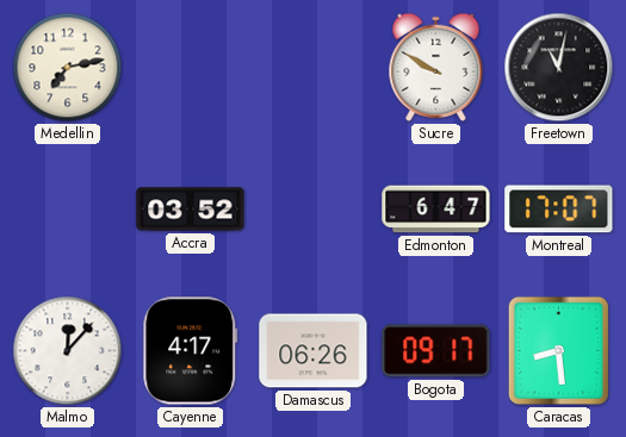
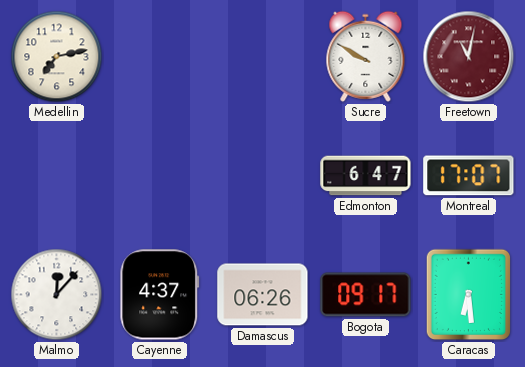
Freetown dial: black -> burgundy
Accra: 03:52 -> none
Cayenne: 4:17 -> 4:37
Caracas: 8:29 -> 6:29
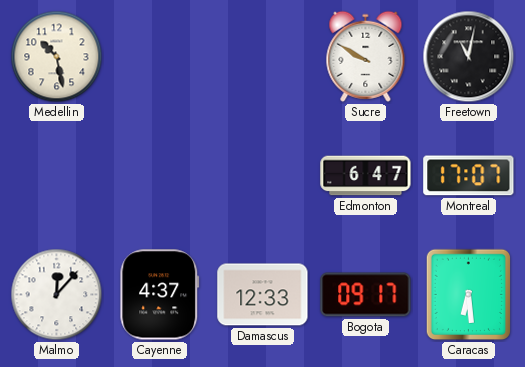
Medellin: 7:13 -> 10:28
Freetown dial: burgundy -> black
Damascus: 06:26 -> 12:33
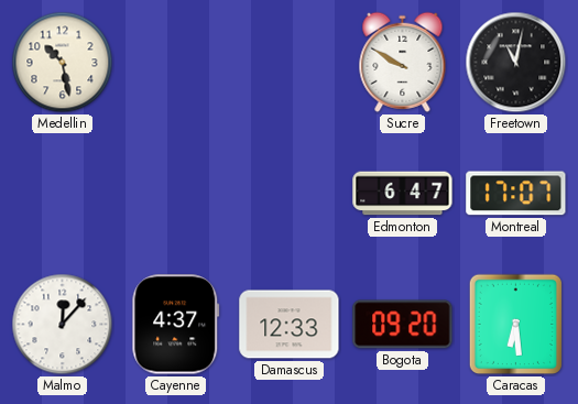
Bogota: 09:17 -> 09:20
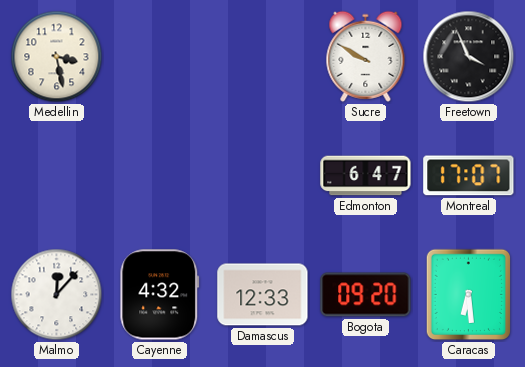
Medellin: 10:28 -> 3:28
Freetown: 11:02 -> 3:56
Cayenne: 4:37 -> 4:32
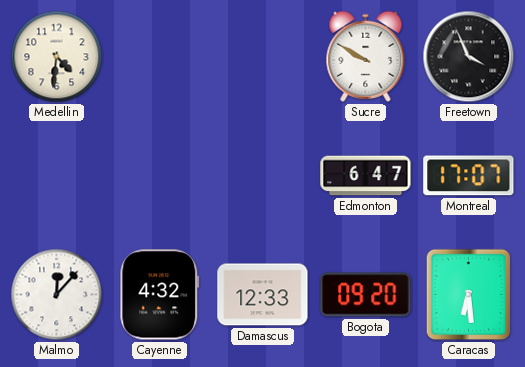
Medellin: 3:28 -> 4:31
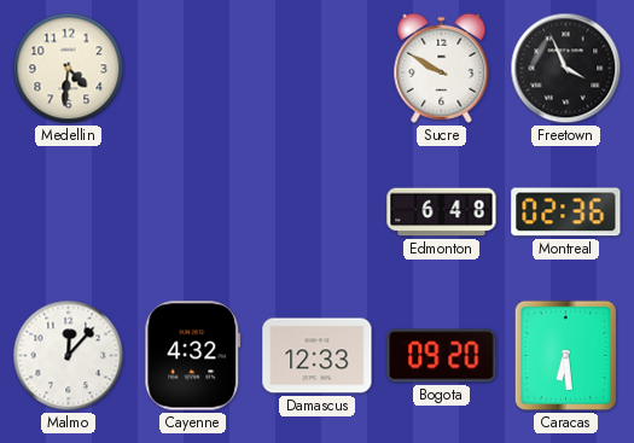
Edmonton: 6:47 -> 6:48
Montreal: 17:07 -> 02:36
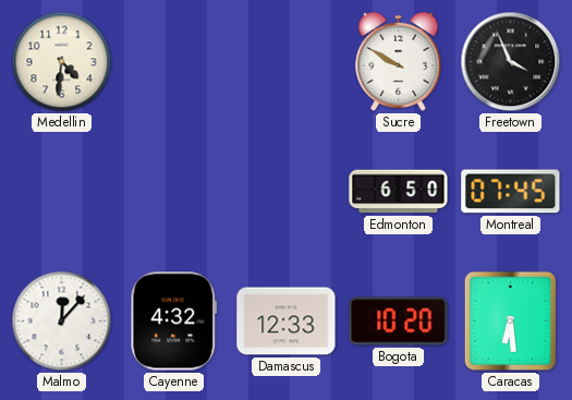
Edmonton: 6:48 -> 6:50
Montreal: 02:36 -> 07:45
Bogota: 09:20 -> 10:20
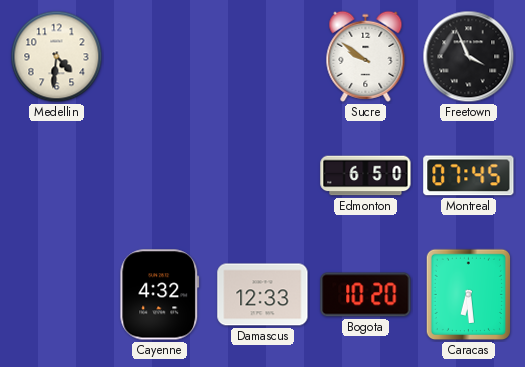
Sucre: 9:50 -> 9:51
Malmo: 12:07 -> none
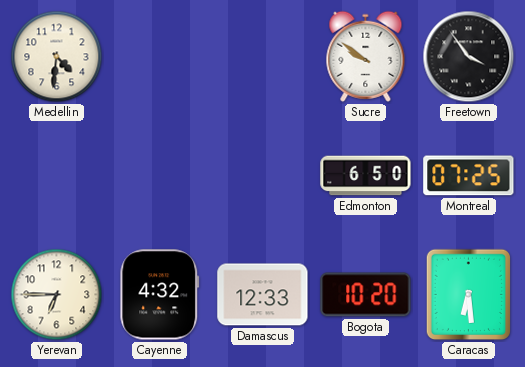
Freetown: 3:56 -> 3:54
Montreal: 07:45 -> 07:25
Yerevan: none -> 6:45
